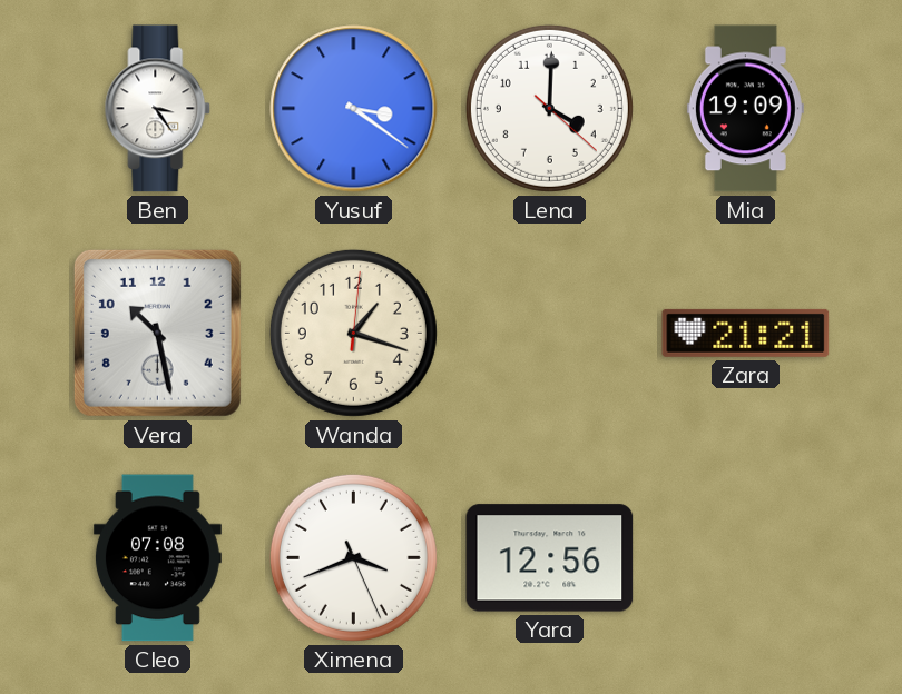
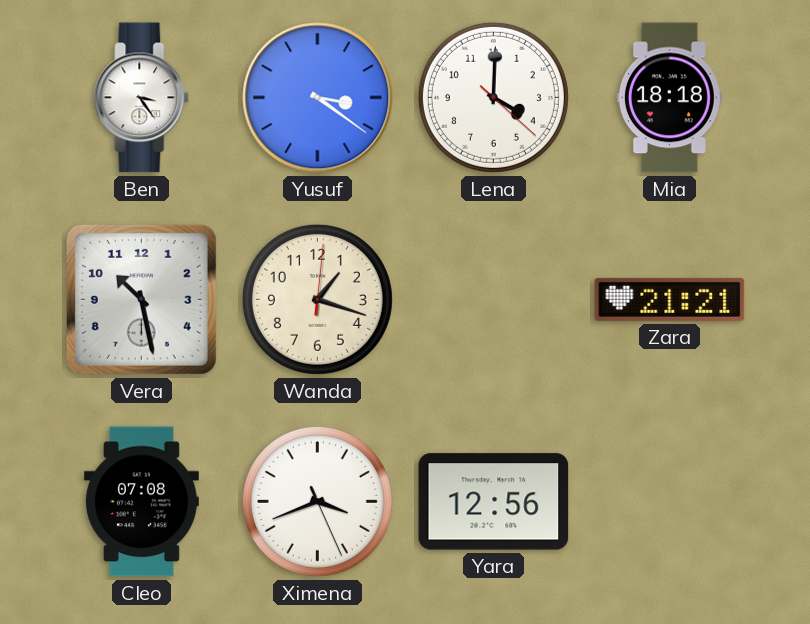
Mia: 19:09 -> 18:18
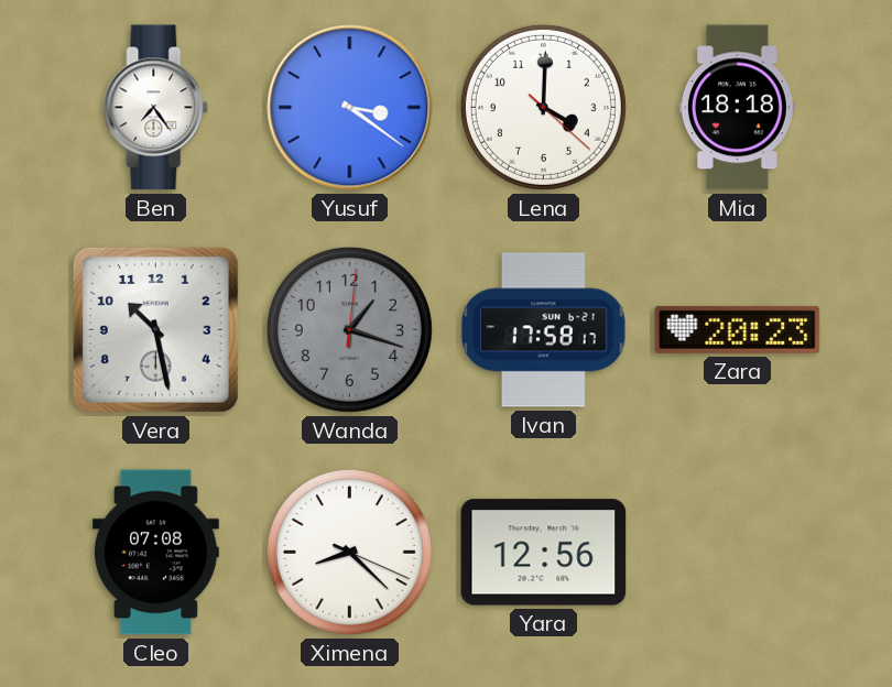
Ben: 3:24 -> 7:24
Wanda dial: cream -> grey
Ivan: none -> 17:58
Zara: 21:21 -> 20:23
Ximena: 3:41 -> 8:22
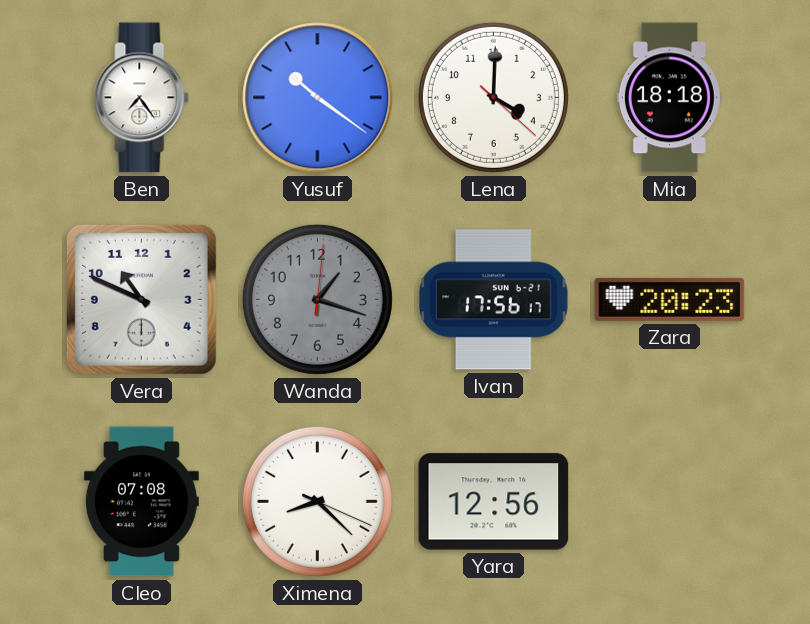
Yusuf: 3:21 -> 10:21
Vera: 10:28 -> 10:49
Ivan: 17:58 -> 17:56
